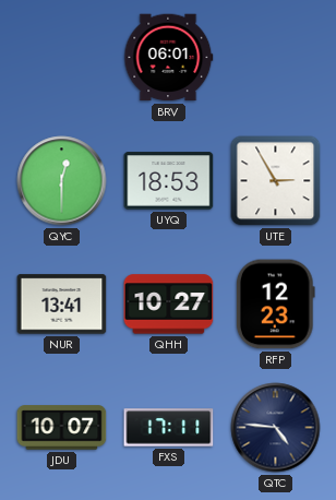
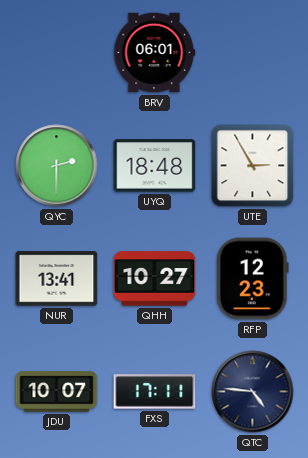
QYC: 12:30 -> 2:30
UYQ: 18:53 -> 18:48
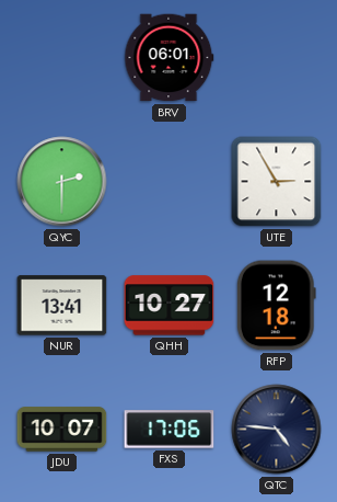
UYQ: 18:48 -> none
RFP: 12:23 -> 12:18
FXS: 17:11 -> 17:06
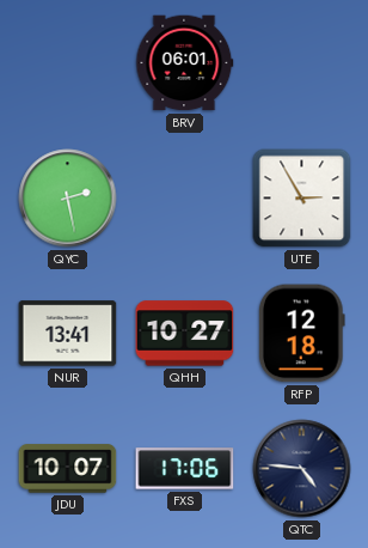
QYC: 2:30 -> 2:28
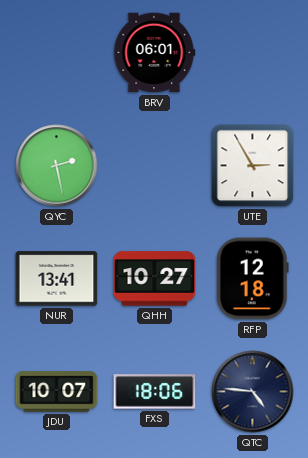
FXS: 17:06 -> 18:06
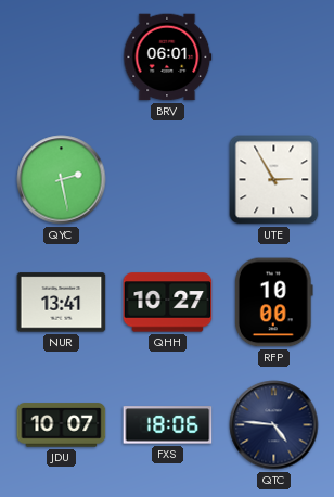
RFP: 12:18 -> 10:00
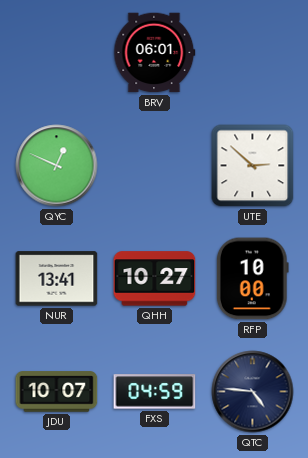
QYC: 2:28 -> 12:49
UTE: 2:55 -> 2:52
FXS: 18:06 -> 04:59
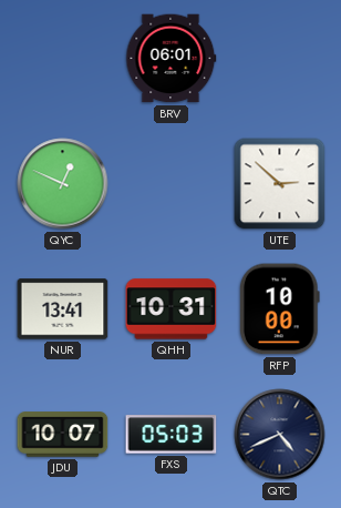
QHH: 10:27 -> 10:31
FXS: 04:59 -> 05:03
QTC: 4:46 -> 4:41
